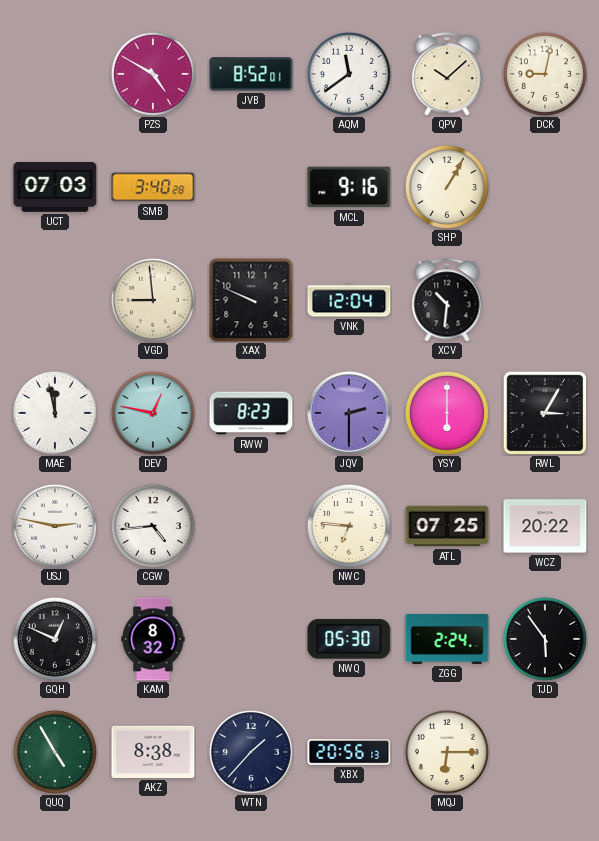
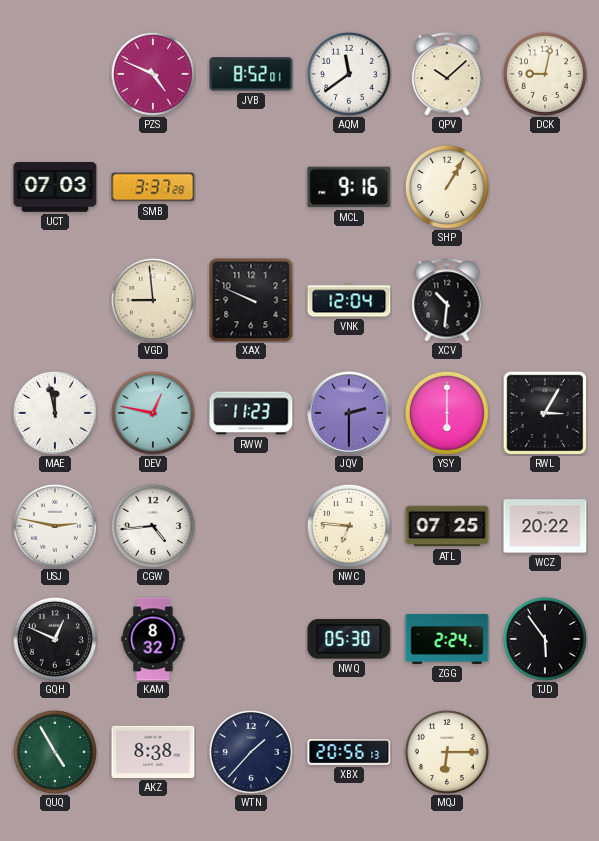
PZS: 4:50 -> 4:49
SMB: 3:40 -> 3:37
RWW: 8:23 -> 11:23
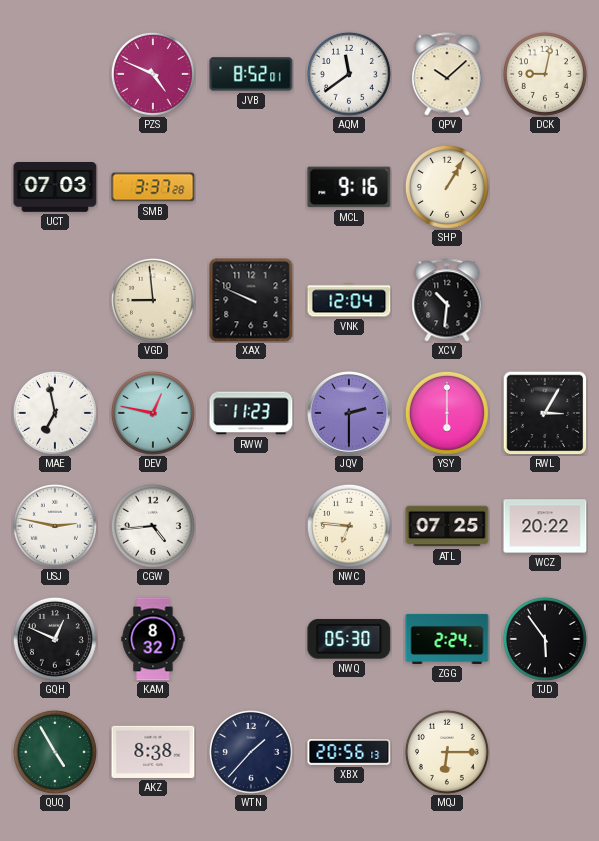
MAE: 11:58 -> 6:58
